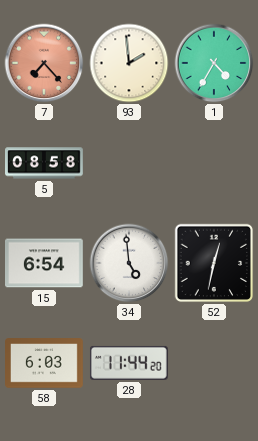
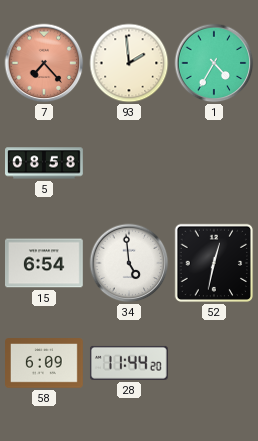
58: 6:03 -> 6:09
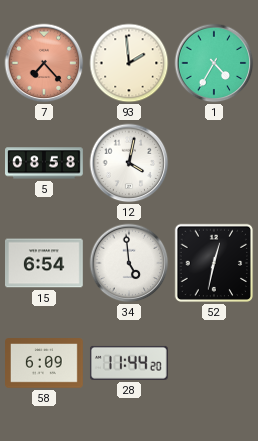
12: none -> 4:02
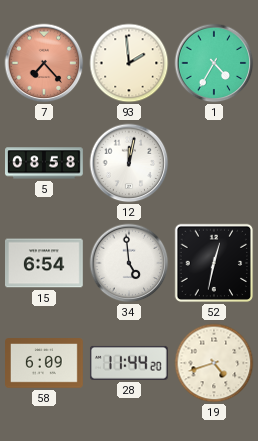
12: 4:02 -> 12:02
19: none -> 4:42
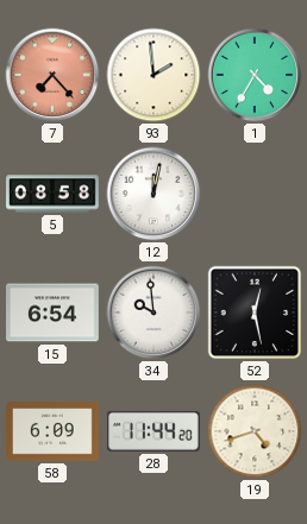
34: 4:59 -> 9:59
52: 12:32 -> 12:28
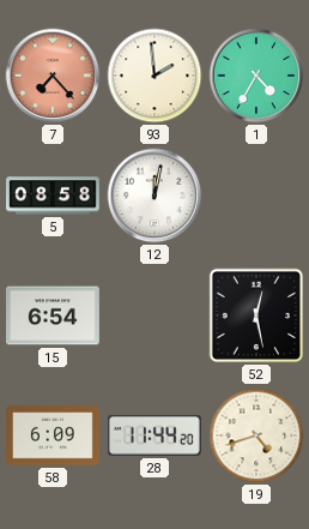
34: 9:59 -> none
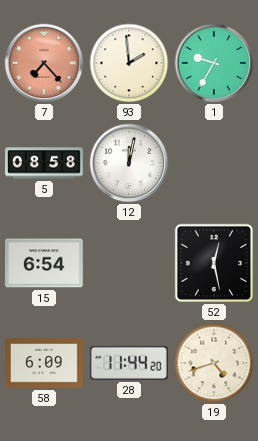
1: 4:35 -> 9:35
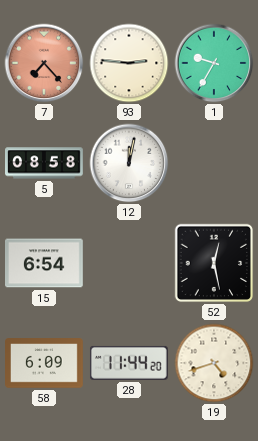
93: 1:59 -> 2:46
